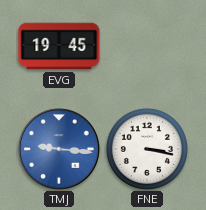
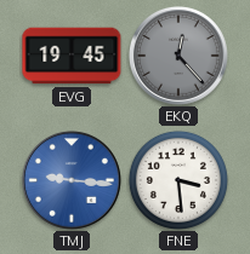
EKQ: none -> 12:23
FNE: 3:17 -> 3:29
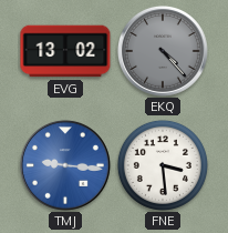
EVG: 19:45 -> 13:02
EKQ: 12:23 -> 4:23
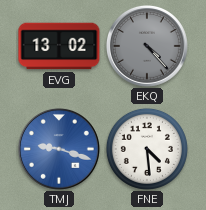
TMJ: 9:16 -> 9:18
FNE: 3:29 -> 4:29
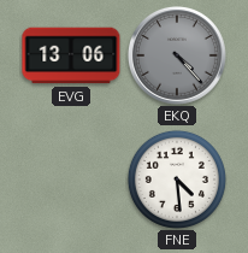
EVG: 13:02 -> 13:06
TMJ: 9:18 -> none
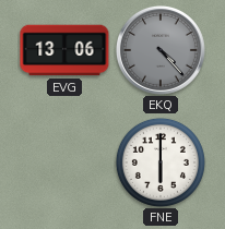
FNE: 4:29 -> 6:00
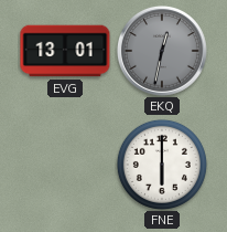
EVG: 13:06 -> 13:01
EKQ: 4:23 -> 12:32
